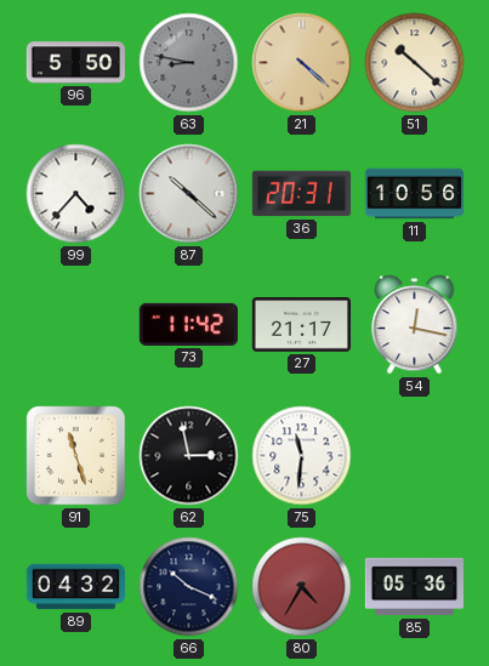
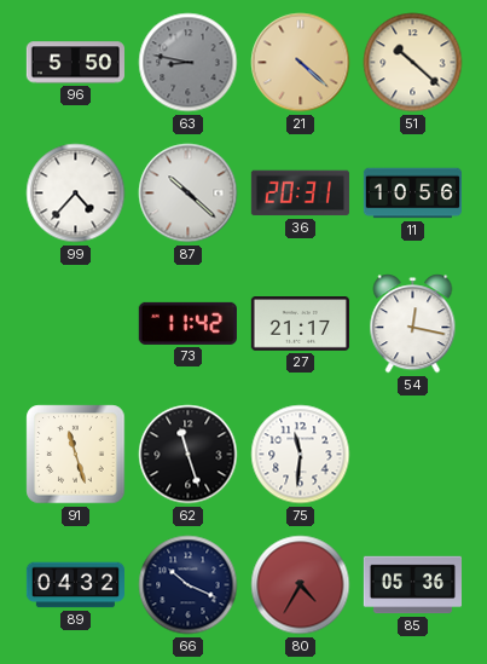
62: 2:58 -> 11:27
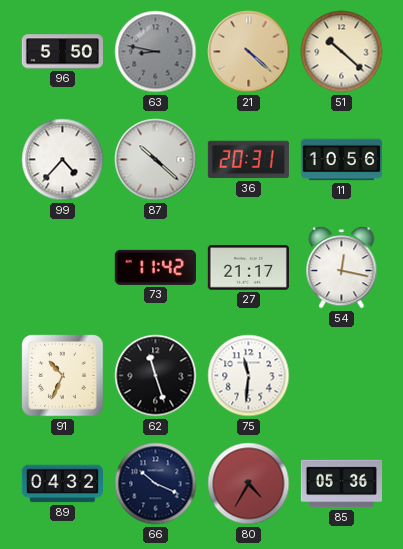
91: 11:27 -> 10:34
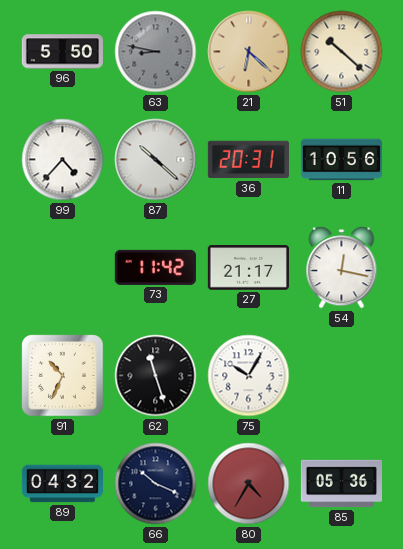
21: 4:22 -> 6:22
75: 11:31 -> 10:05
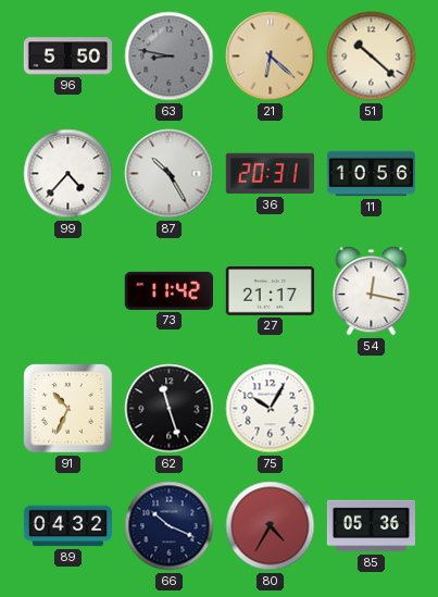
87: 10:22 -> 10:25
